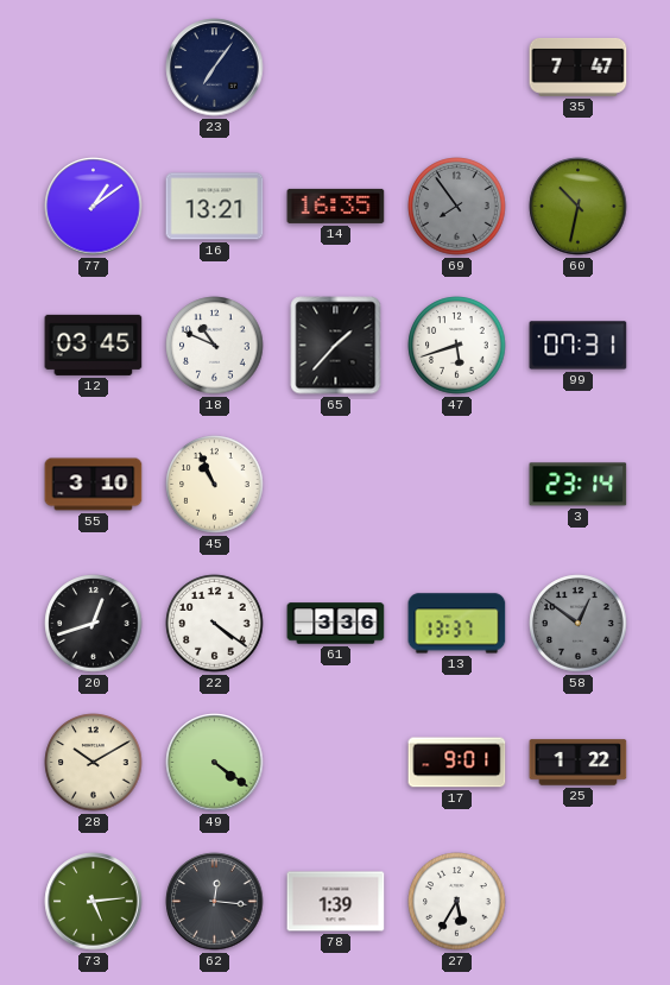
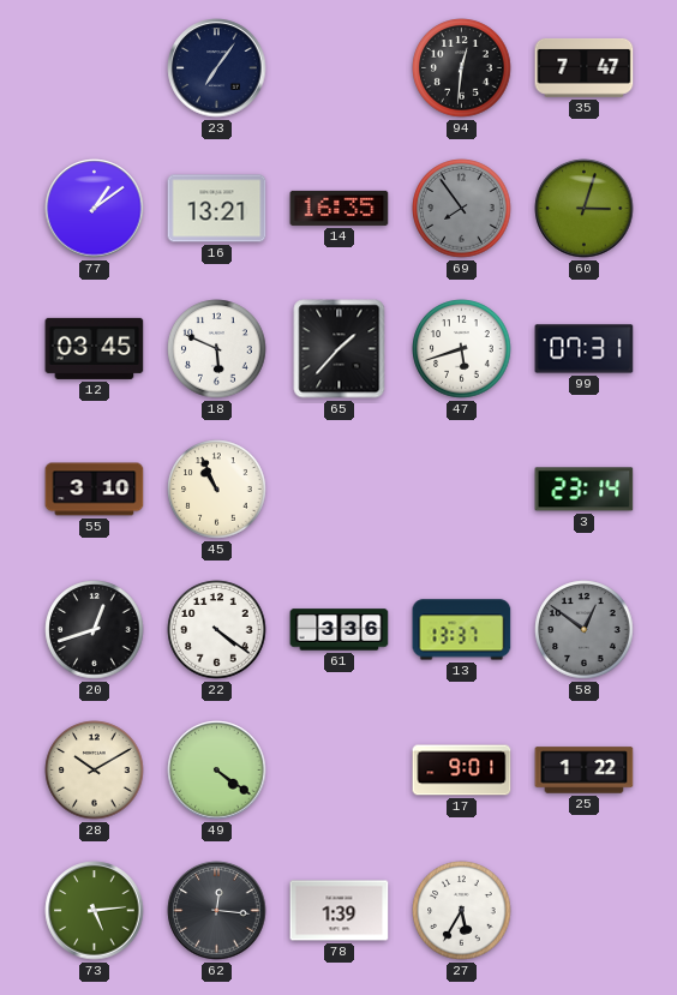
94: none -> 12:31
60: 10:32 -> 3:03
18: 10:49 -> 5:49
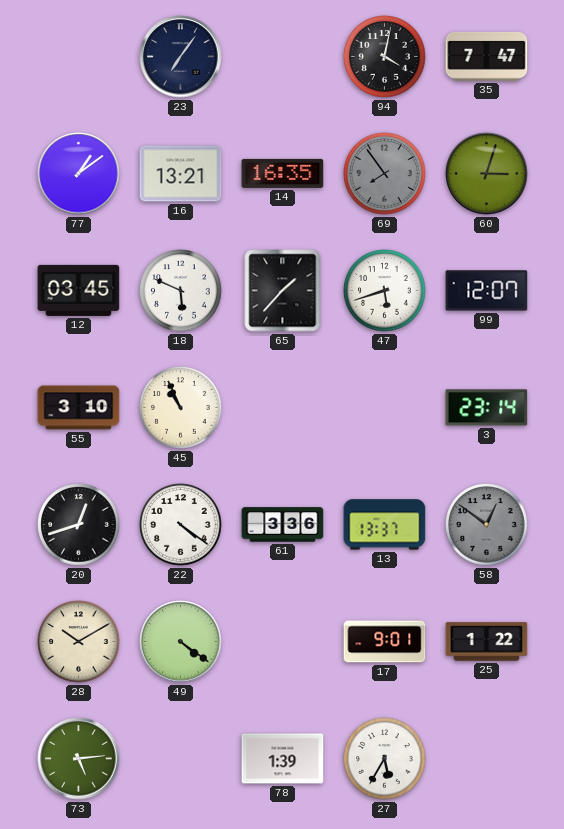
94: 12:31 -> 4:02
99: 07:31 -> 12:07
62: 12:16 -> none
